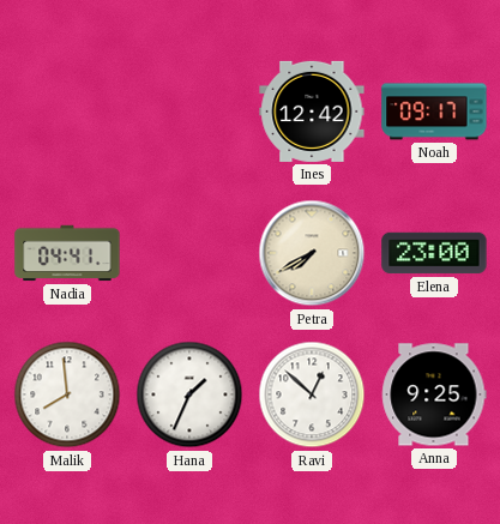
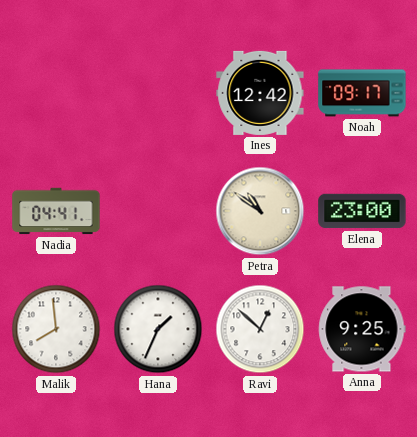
Petra: 7:40 -> 10:51
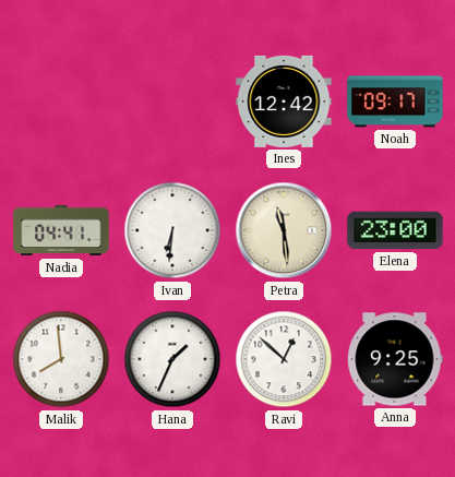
Ivan: none -> 6:31
Petra: 10:51 -> 11:29
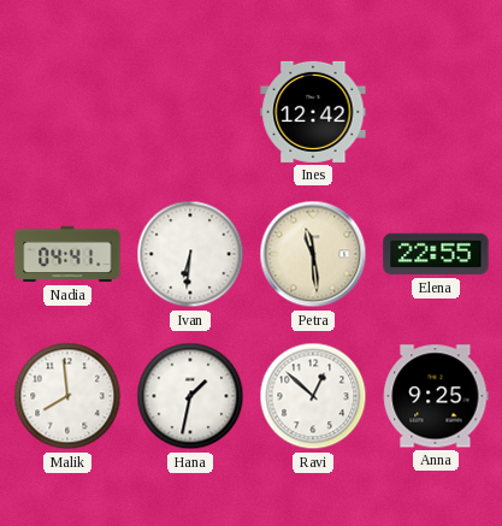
Noah: 09:17 -> none
Elena: 23:00 -> 22:55
Hana: 1:34 -> 1:32
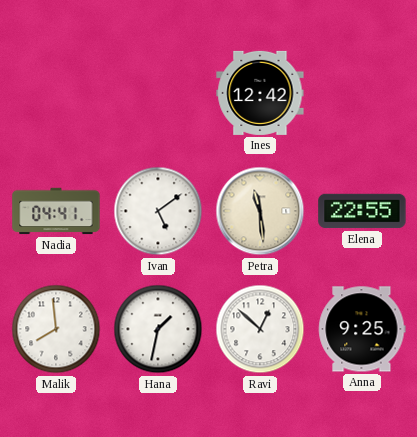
Ivan: 6:31 -> 5:09
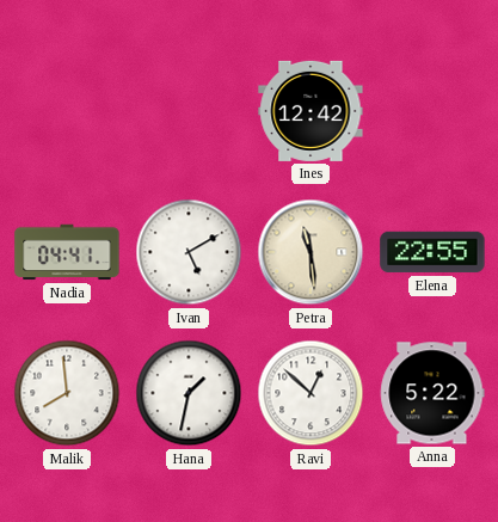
Ivan: 5:09 -> 5:10
Anna: 9:25 -> 5:22
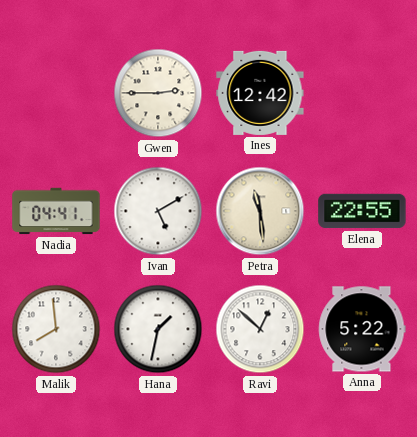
Gwen: none -> 2:45
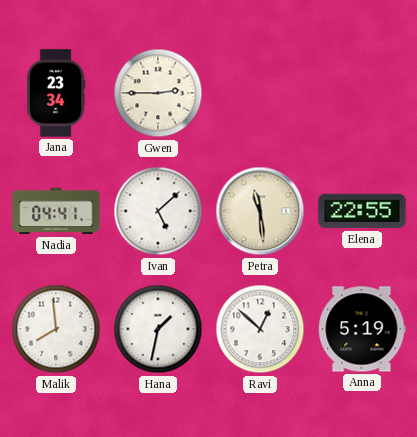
Jana: none -> 23:34
Ines: 12:42 -> none
Ivan: 5:10 -> 5:08
Anna: 5:22 -> 5:19
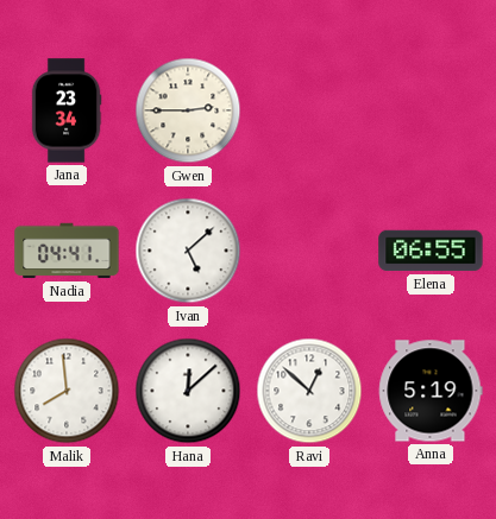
Petra: 11:29 -> none
Elena: 22:55 -> 06:55
Hana: 1:32 -> 12:08
